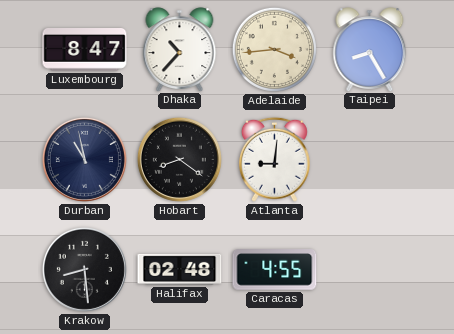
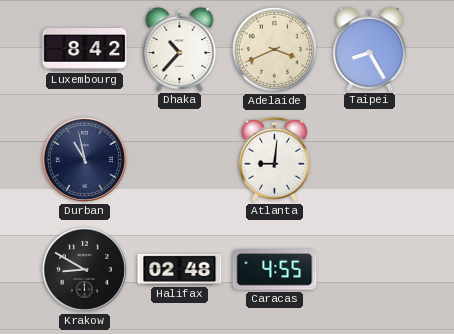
Luxembourg: 8:47 -> 8:42
Adelaide: 3:44 -> 3:41
Hobart: 8:21 -> none
Krakow: 8:29 -> 8:50
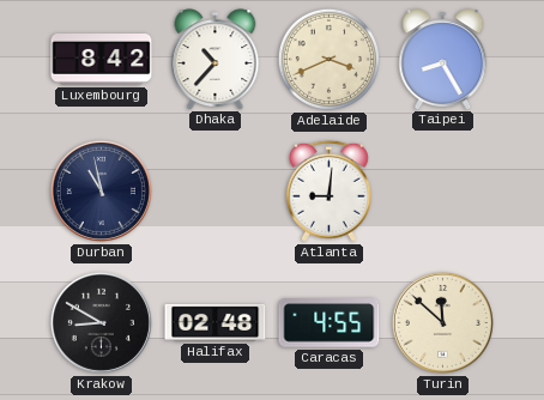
Turin: none -> 11:52
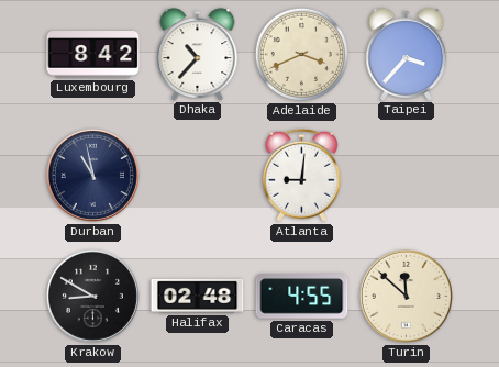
Taipei: 8:25 -> 3:37
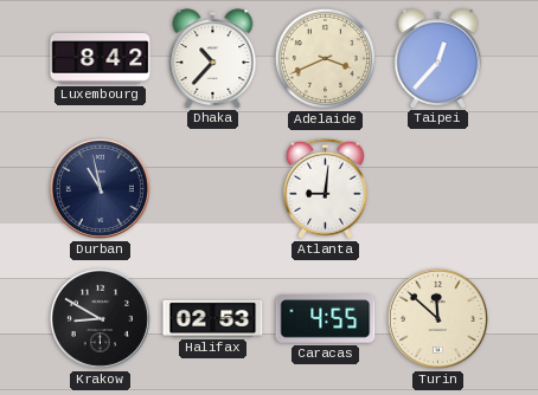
Taipei: 3:37 -> 12:37
Halifax: 02:48 -> 02:53
